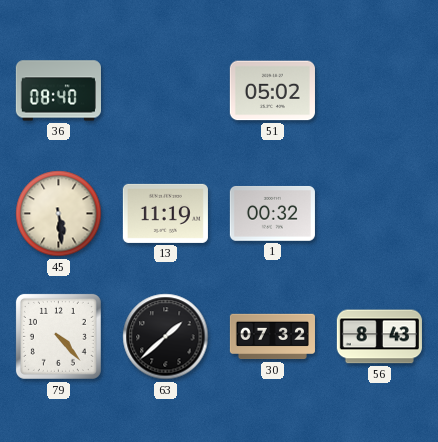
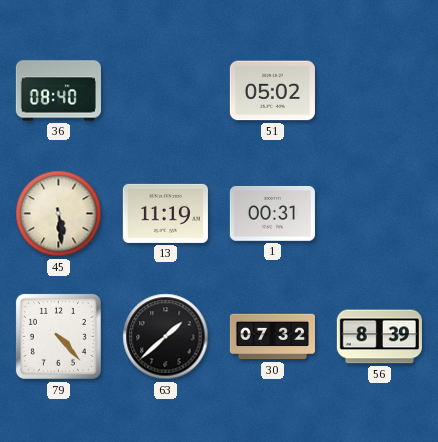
1: 00:32 -> 00:31
56: 8:43 -> 8:39
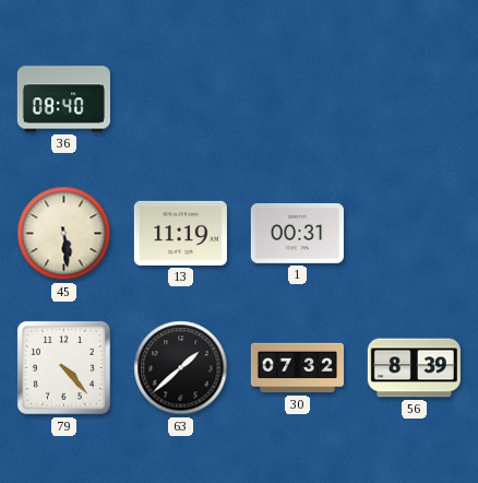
51: 05:02 -> none
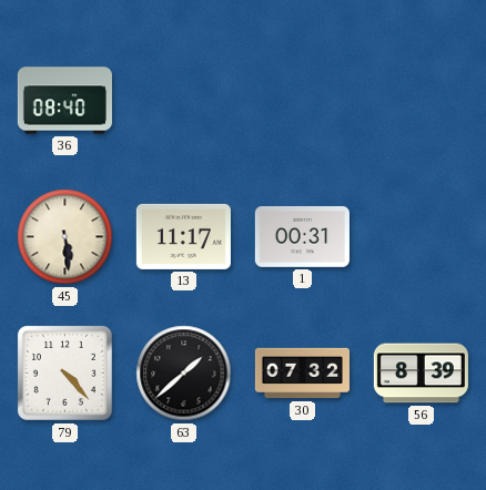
13: 11:19 -> 11:17
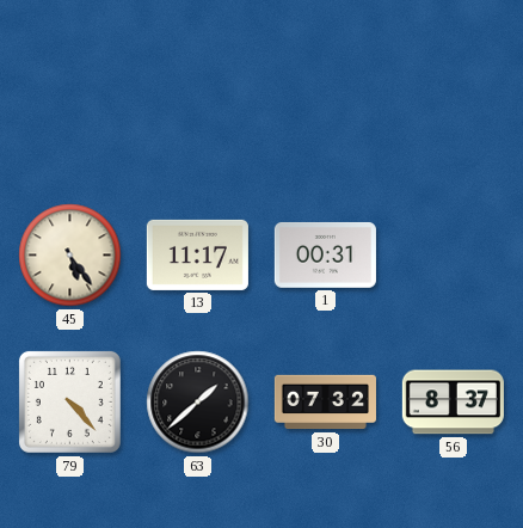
36: 08:40 -> none
45: 5:29 -> 5:24
56: 8:39 -> 8:37
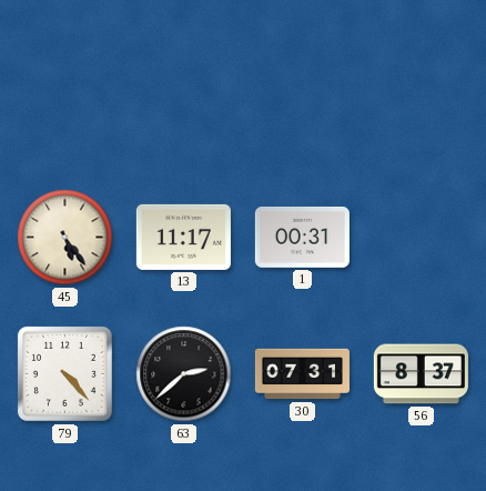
63: 1:38 -> 2:38
30: 07:32 -> 07:31
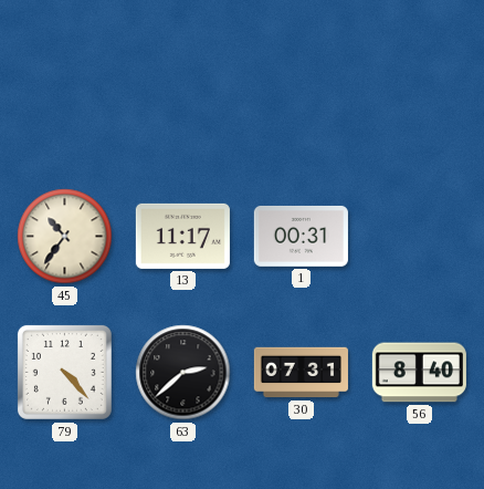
45: 5:24 -> 10:36
56: 8:37 -> 8:40
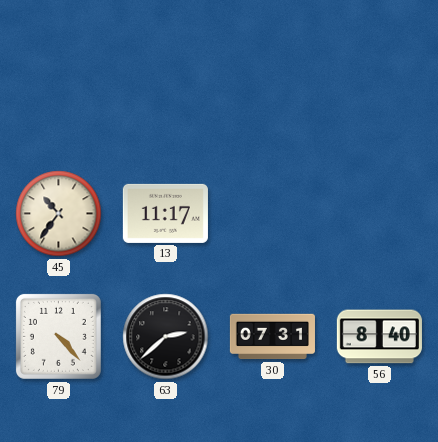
1: 00:31 -> none
